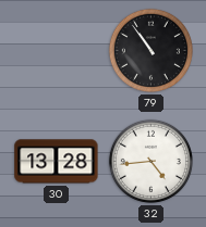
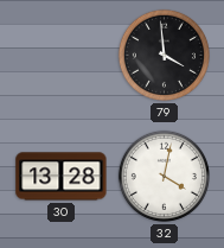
79: 10:54 -> 3:59
32: 4:44 -> 4:02
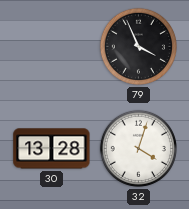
79: 3:59 -> 3:56
32: 4:02 -> 4:03
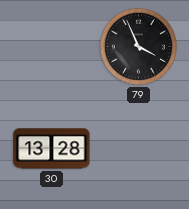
32: 4:03 -> none
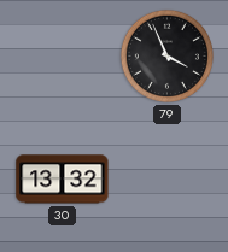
30: 13:28 -> 13:32
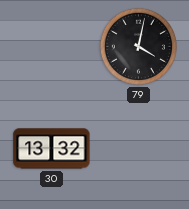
79: 3:56 -> 4:02
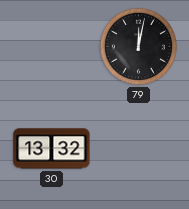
79: 4:02 -> 12:02
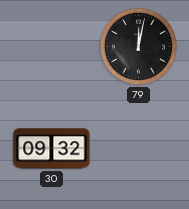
30: 13:32 -> 09:32
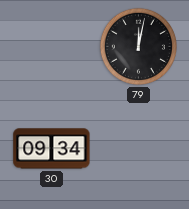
30: 09:32 -> 09:34
